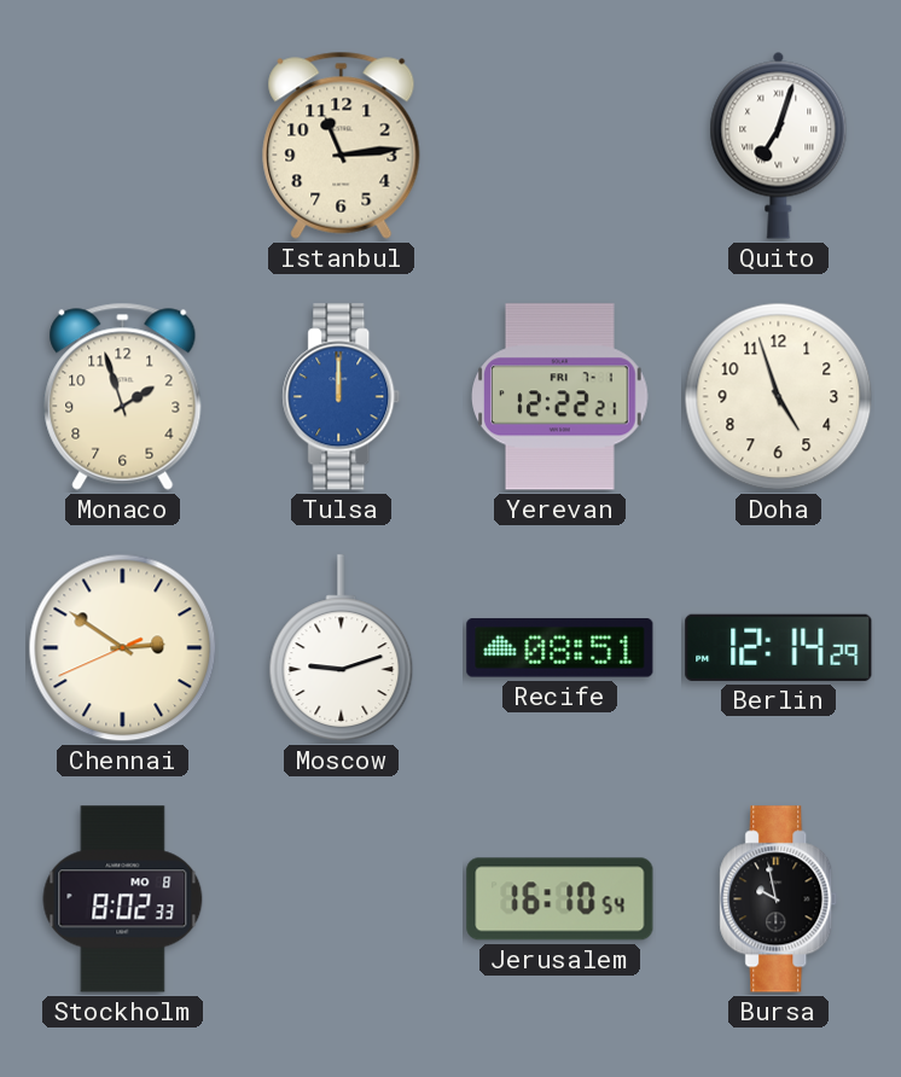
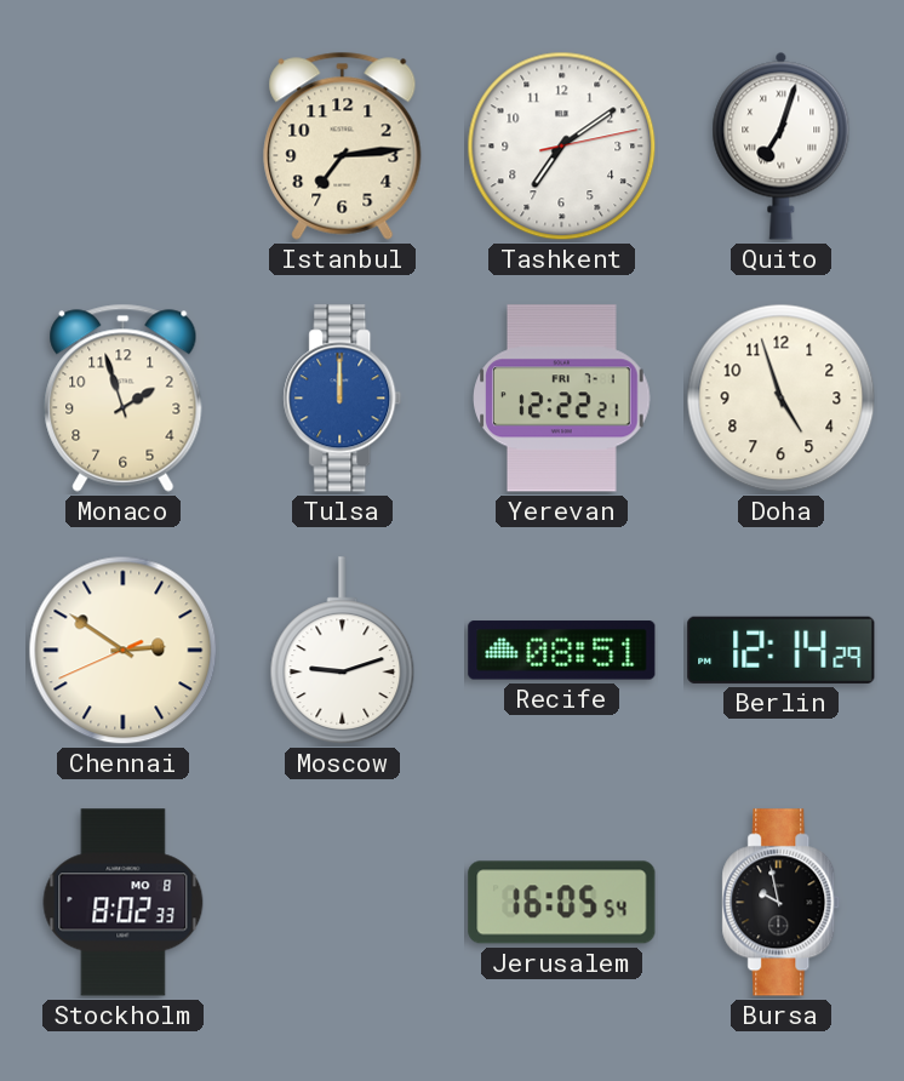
Istanbul: 11:14 -> 7:14
Tashkent: none -> 7:09
Jerusalem: 16:10 -> 16:05
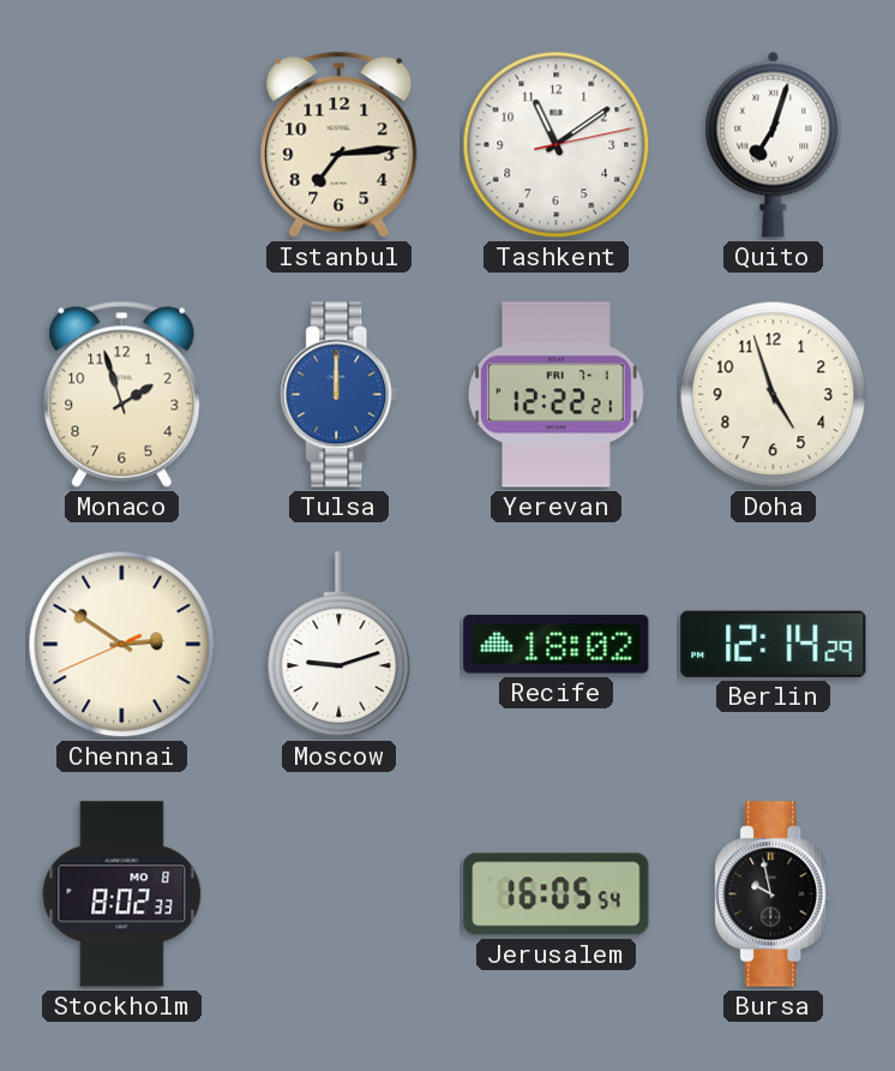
Tashkent: 7:09 -> 11:09
Recife: 08:51 -> 18:02
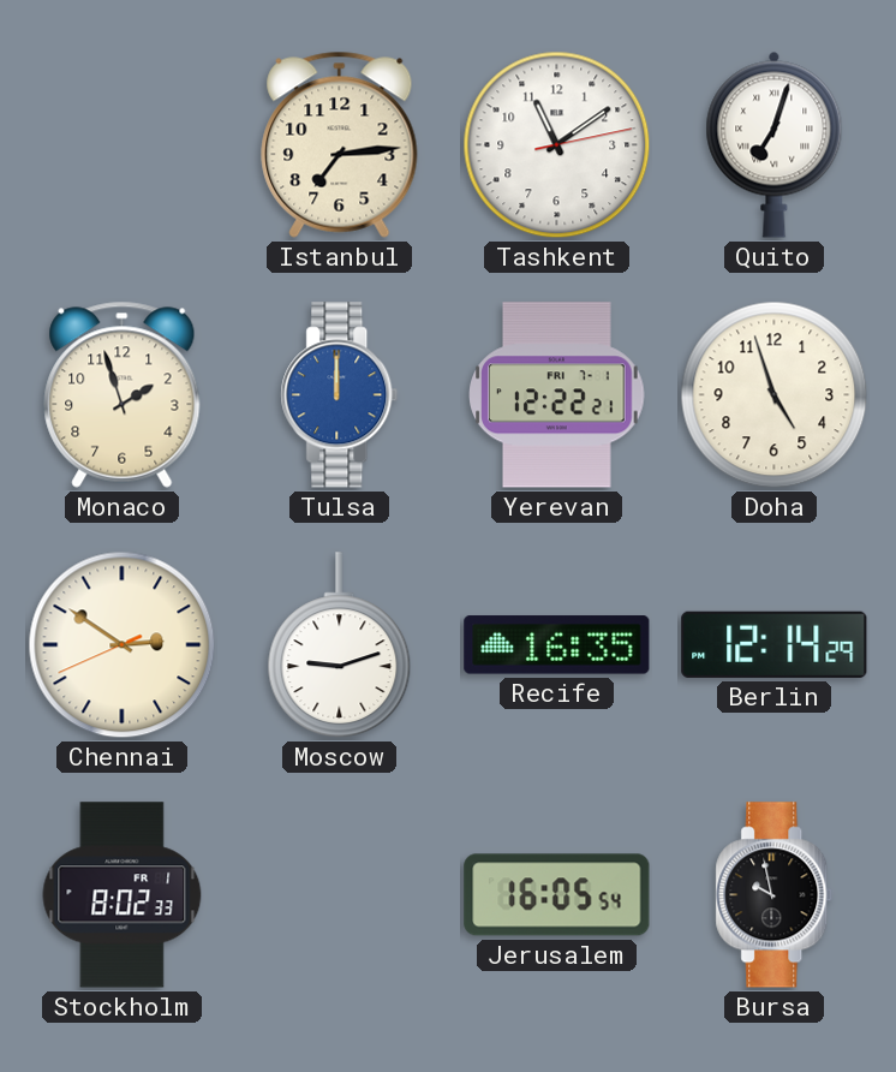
Recife: 18:02 -> 16:35
Stockholm date: MO 8 -> FR 1
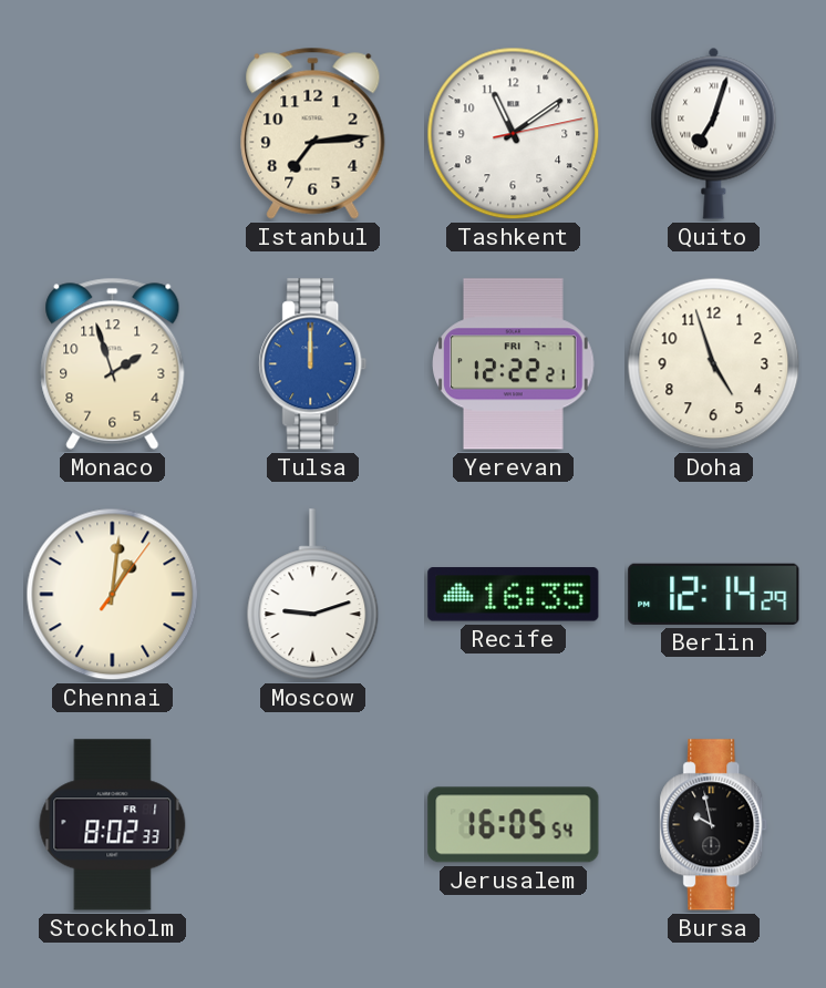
Chennai: 2:50 -> 1:01
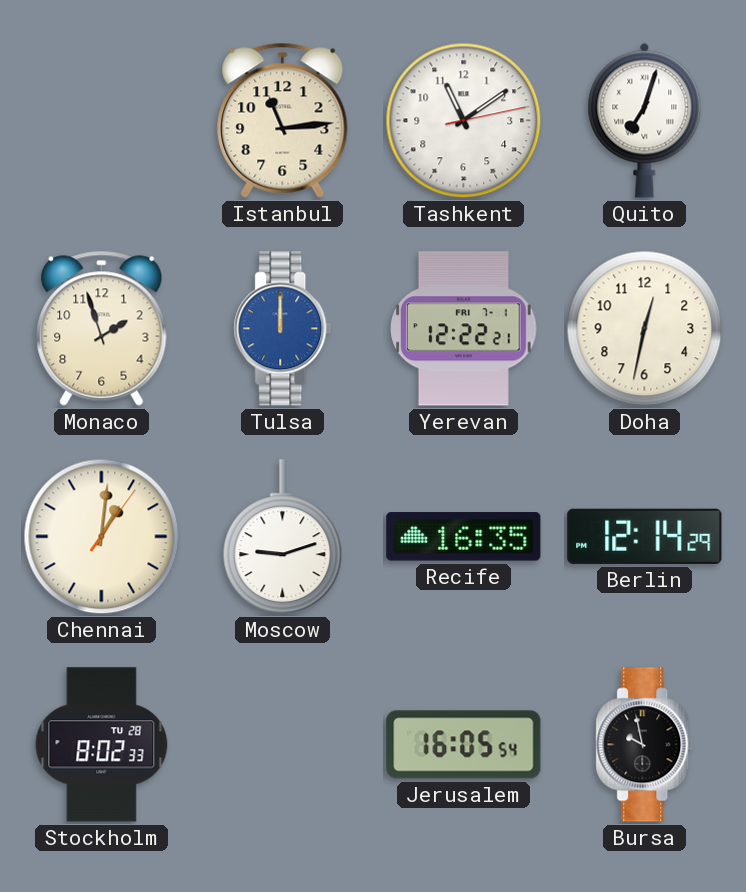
Istanbul: 7:14 -> 11:14
Doha: 4:57 -> 12:32
Stockholm date: FR 1 -> TU 28
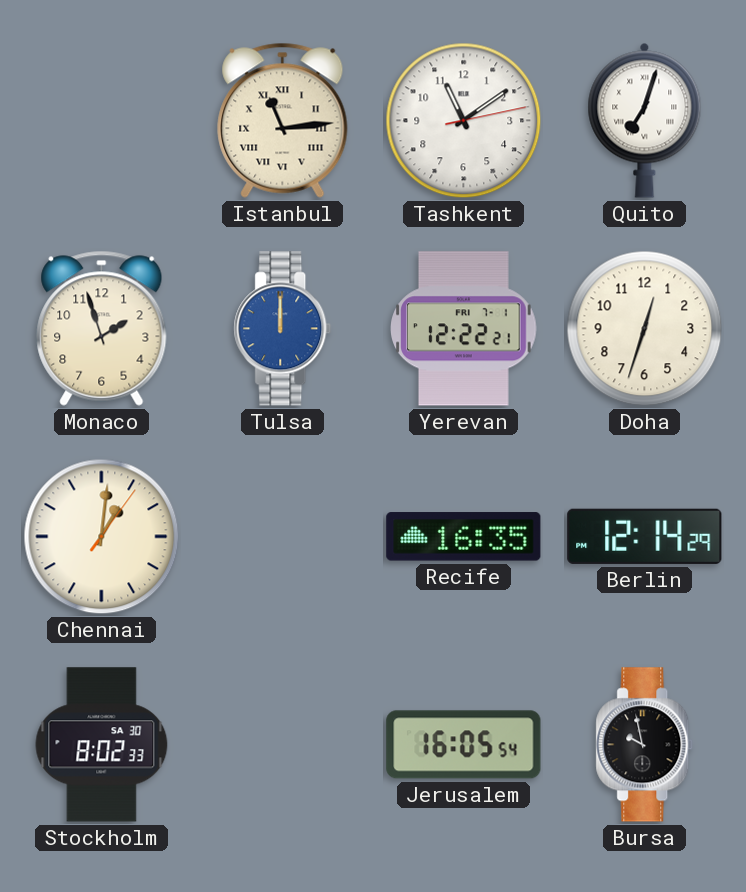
Istanbul numerals: Arabic -> Roman
Doha: 12:32 -> 12:33
Moscow: 9:12 -> none
Stockholm date: TU 28 -> SA 30
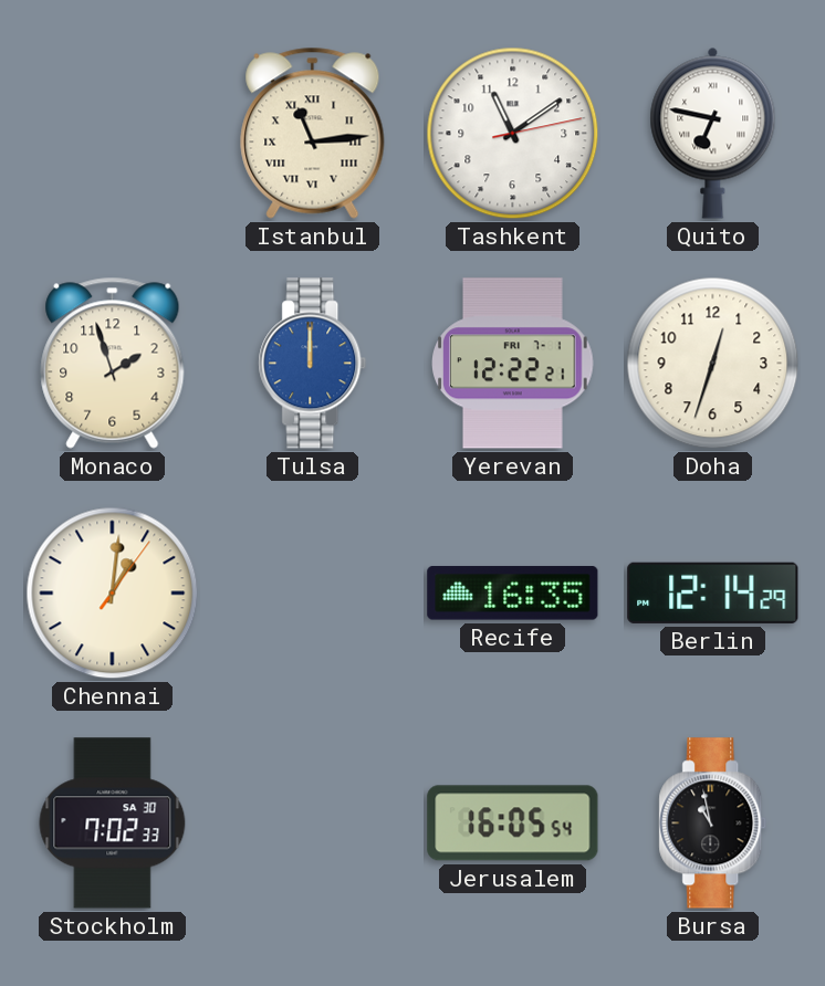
Quito: 7:03 -> 6:47
Stockholm: 8:02 -> 7:02
Bursa: 9:58 -> 10:58
